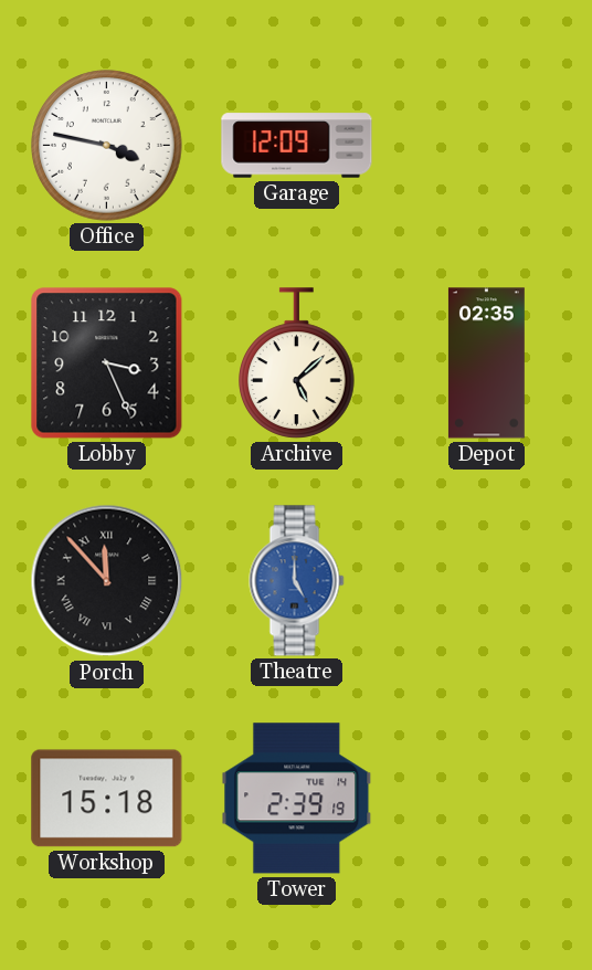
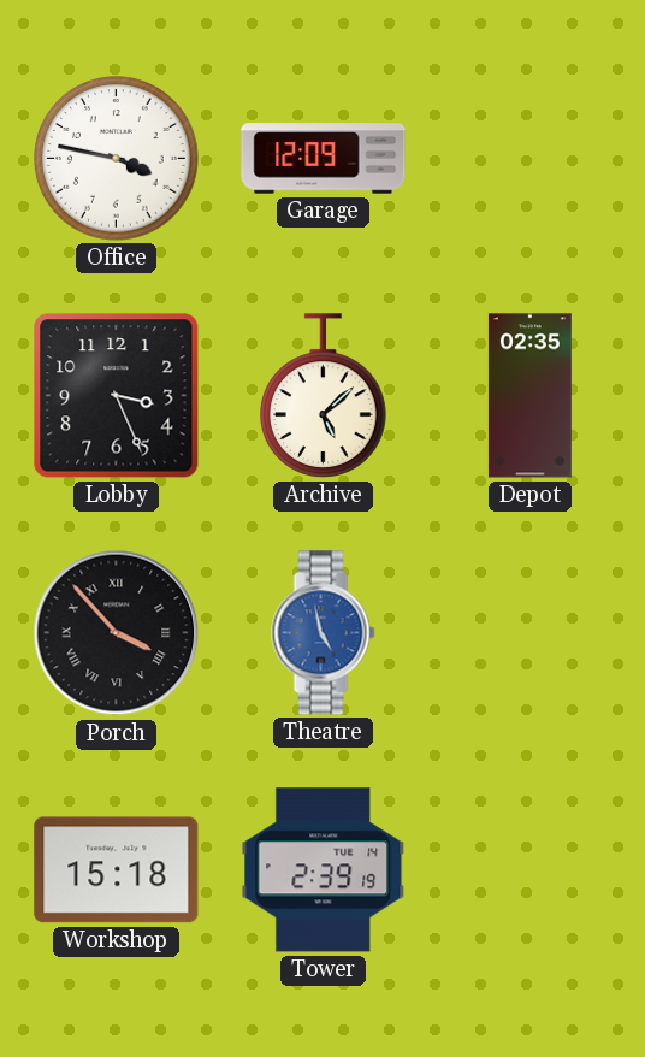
Porch: 11:53 -> 3:53
Theatre: 5:00 -> 4:58
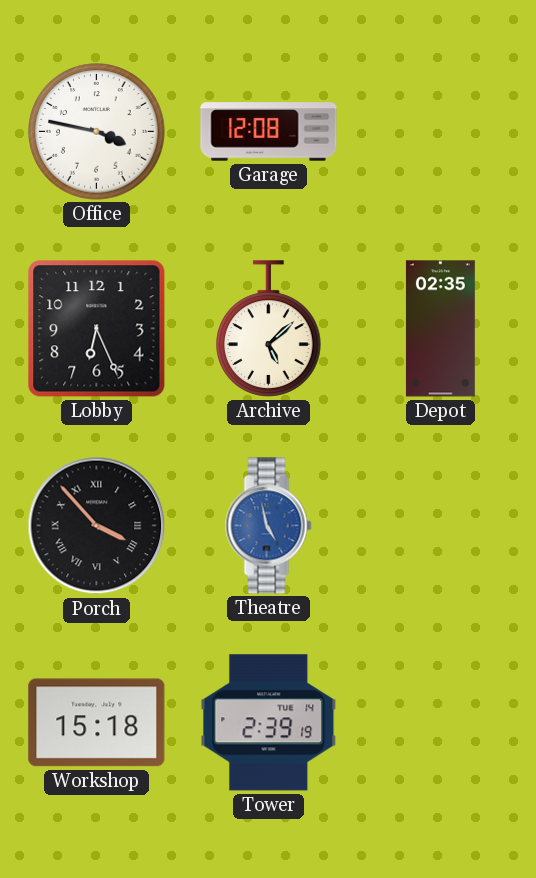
Garage: 12:09 -> 12:08
Lobby: 3:26 -> 6:26
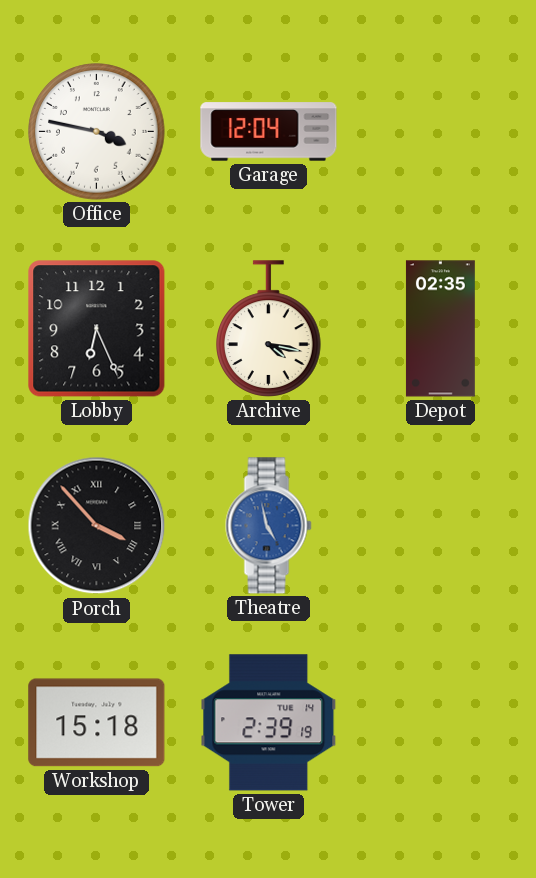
Garage: 12:08 -> 12:04
Archive: 5:08 -> 4:17
